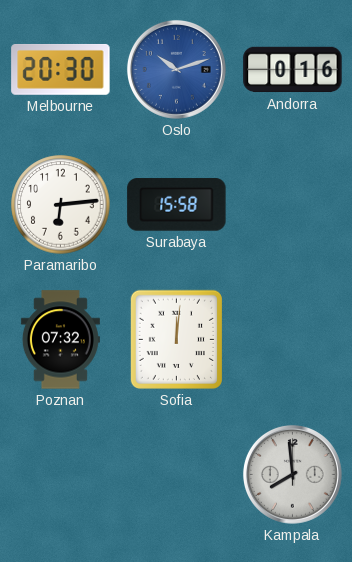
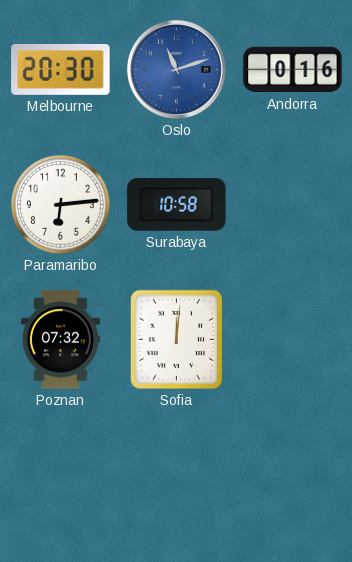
Oslo: 10:12 -> 11:12
Surabaya: 15:58 -> 10:58
Kampala: 7:59 -> none
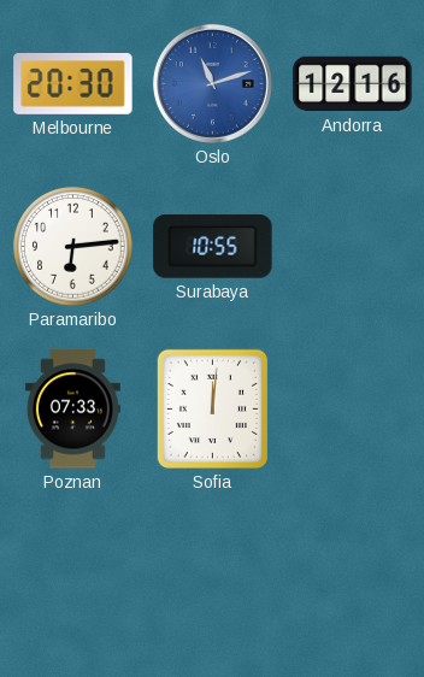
Andorra: 0:16 -> 12:16
Surabaya: 10:58 -> 10:55
Poznan: 07:32 -> 07:33
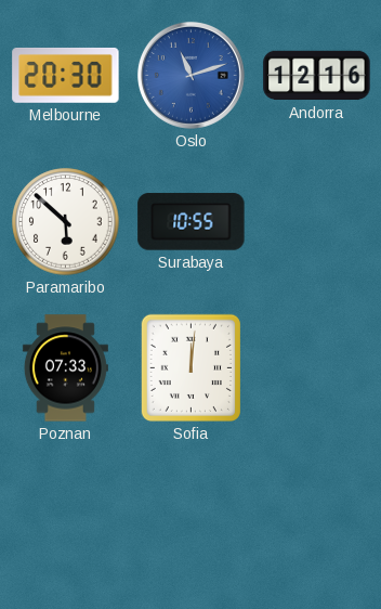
Paramaribo: 6:14 -> 5:52
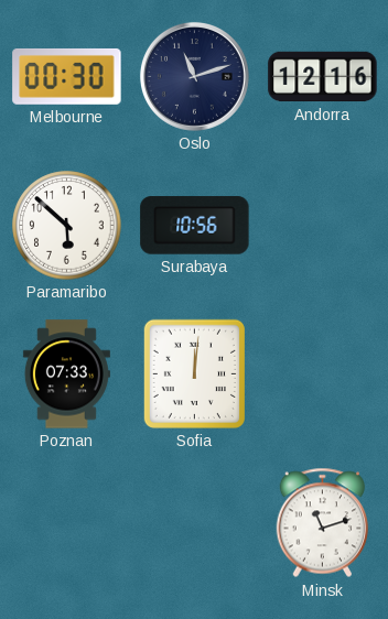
Melbourne: 20:30 -> 00:30
Oslo dial: blue -> navy
Surabaya: 10:55 -> 10:56
Minsk: none -> 11:12
